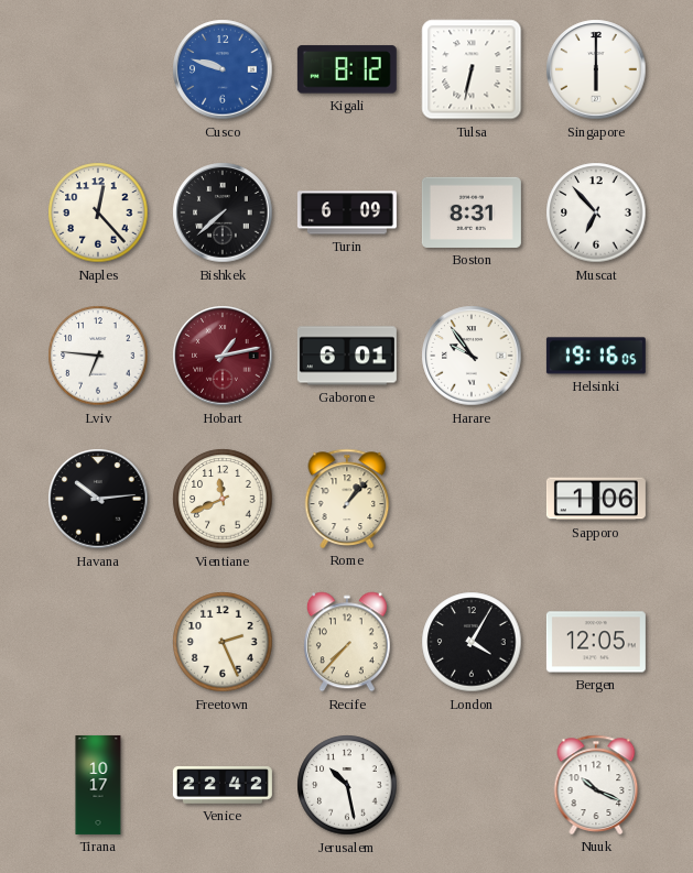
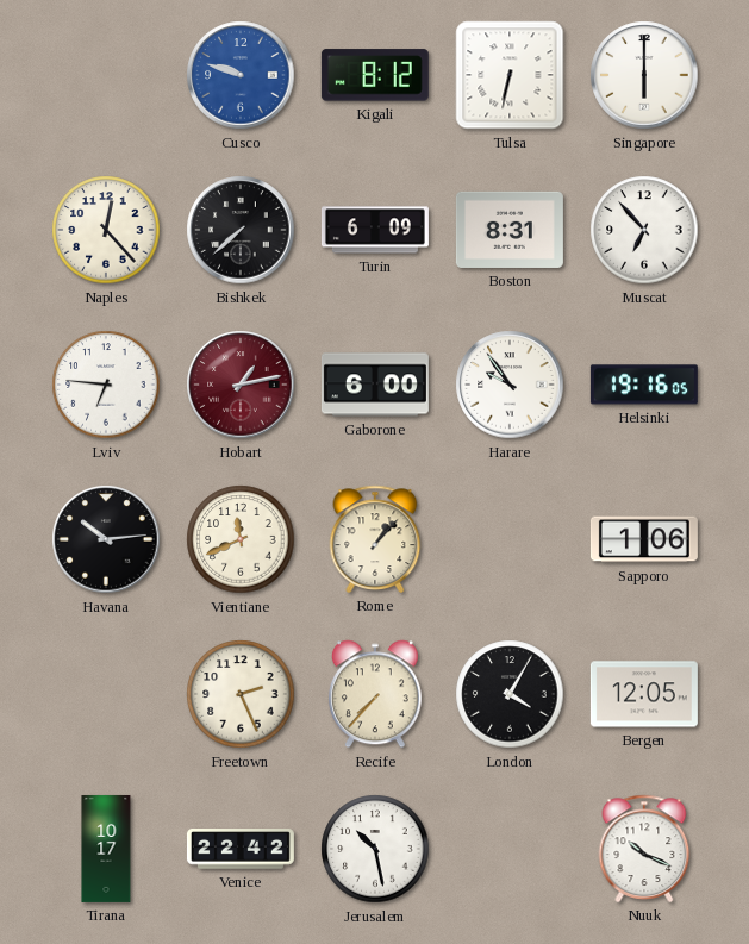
Gaborone: 6:01 -> 6:00
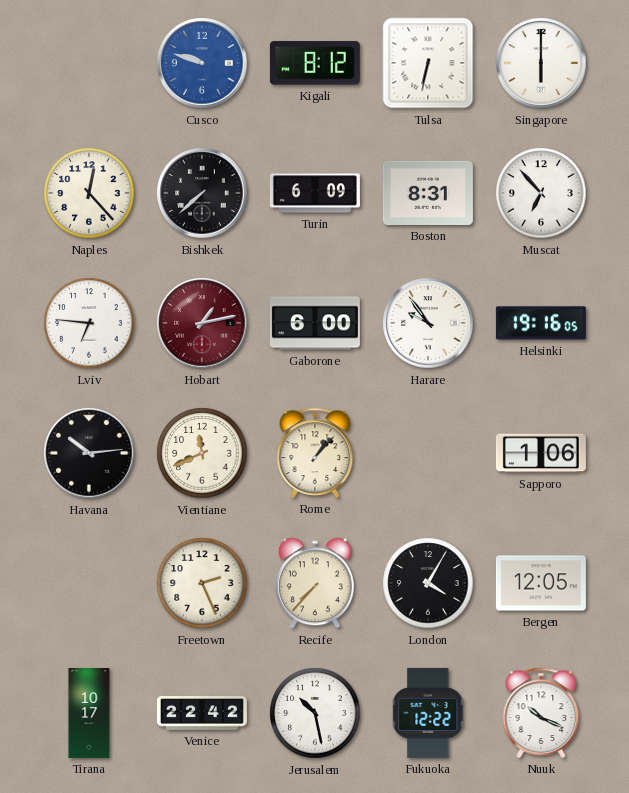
Fukuoka: none -> 12:22
